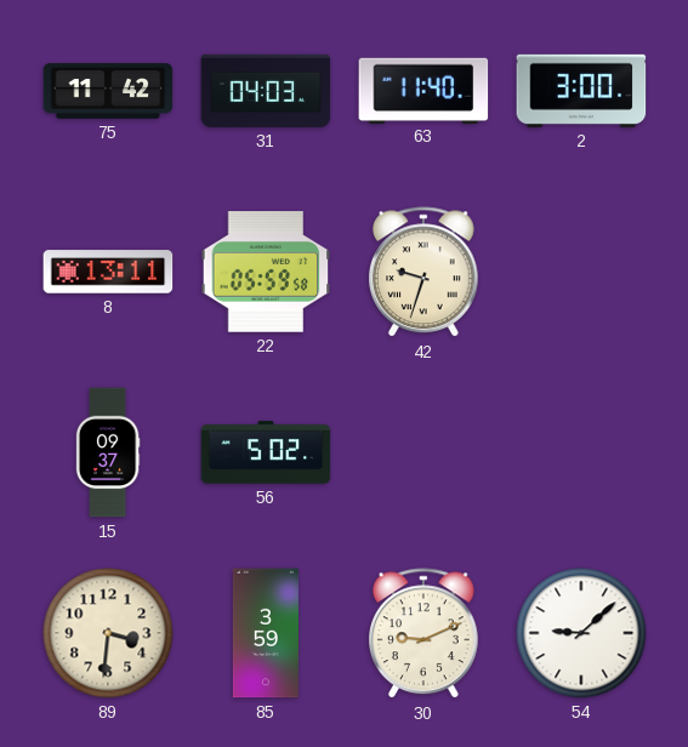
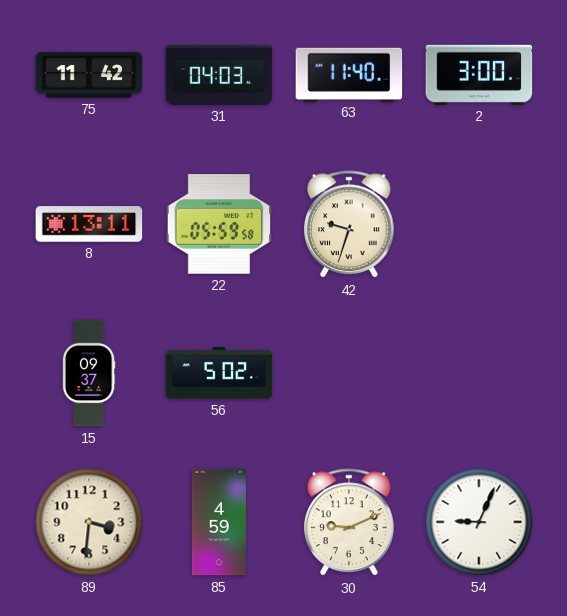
85: 3:59 -> 4:59
54: 9:08 -> 9:04
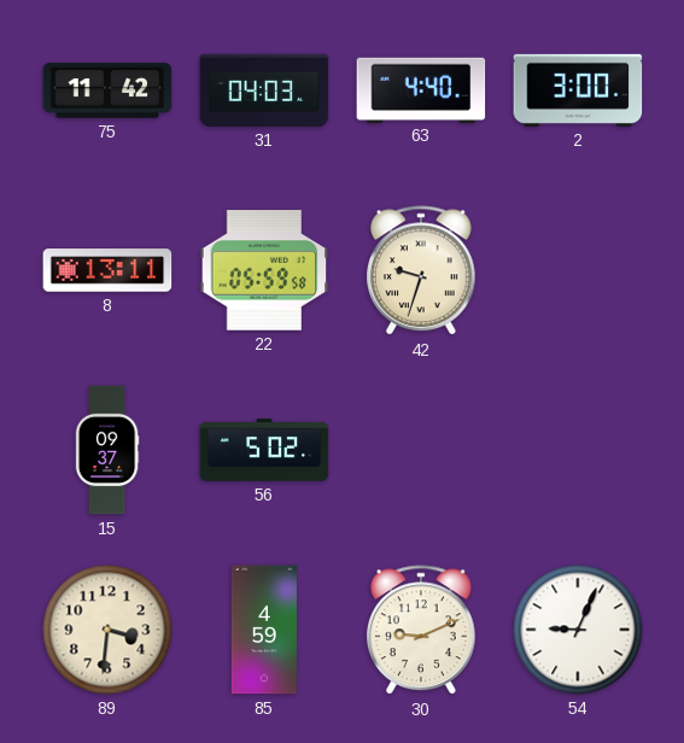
63: 11:40 -> 4:40
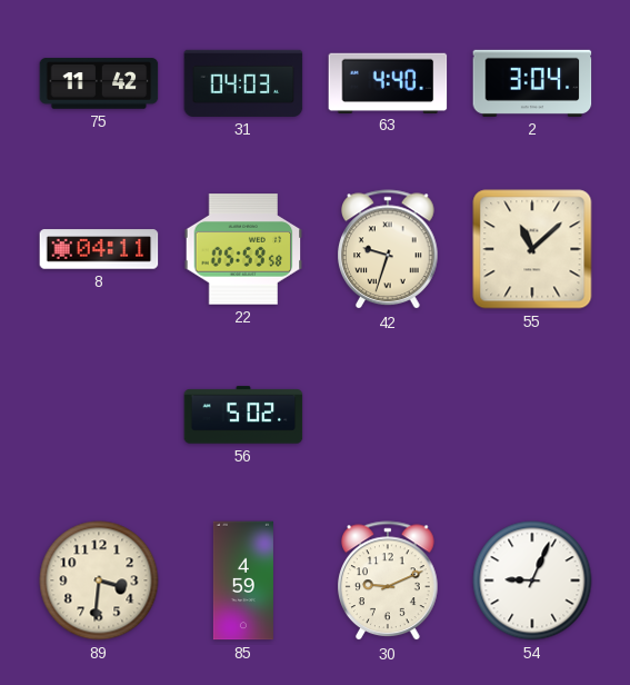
2: 3:00 -> 3:04
8: 13:11 -> 04:11
55: none -> 11:08
15: 09:37 -> none
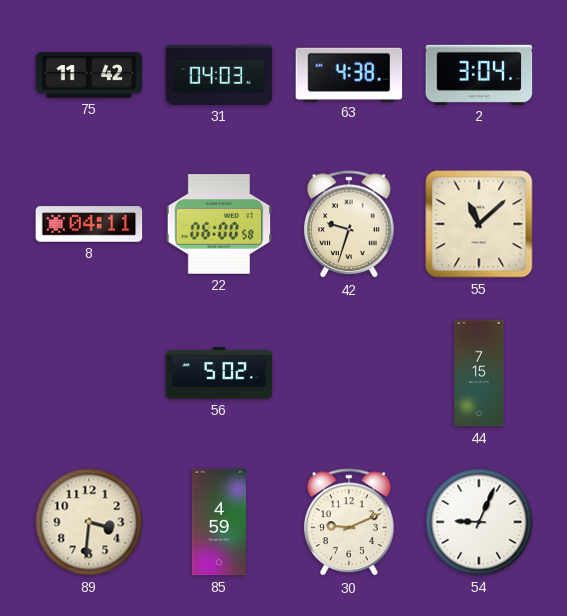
63: 4:40 -> 4:38
22: 05:59 -> 06:00
44: none -> 7:15
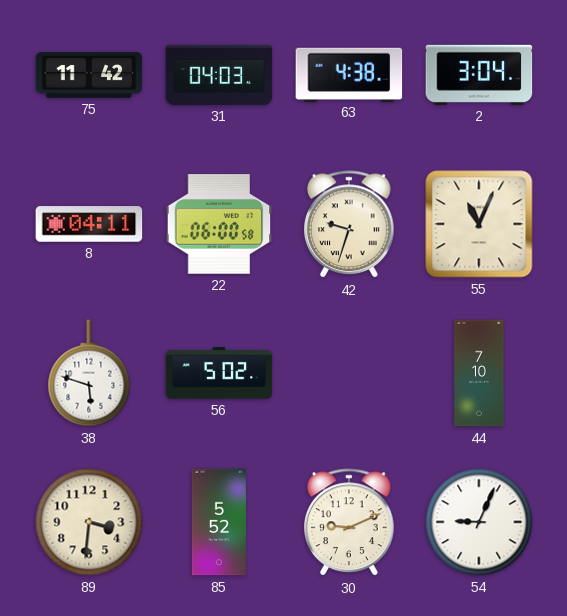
55: 11:08 -> 11:04
38: none -> 5:48
44: 7:15 -> 7:10
85: 4:59 -> 5:52
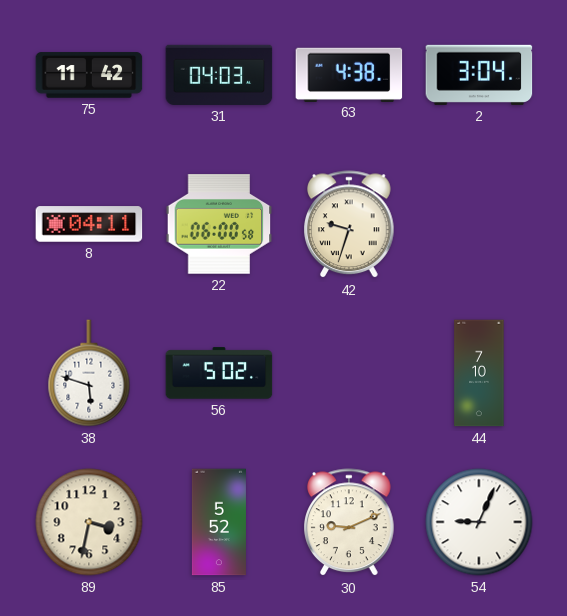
55: 11:04 -> none
89: 3:31 -> 3:32
